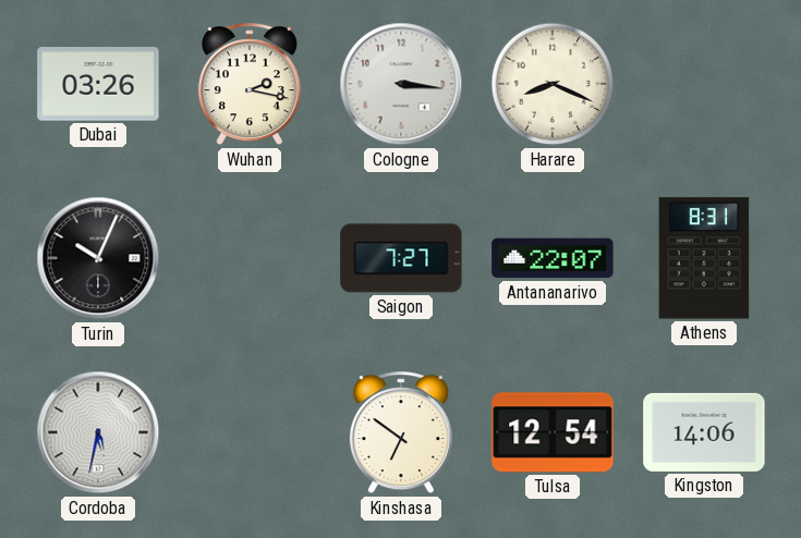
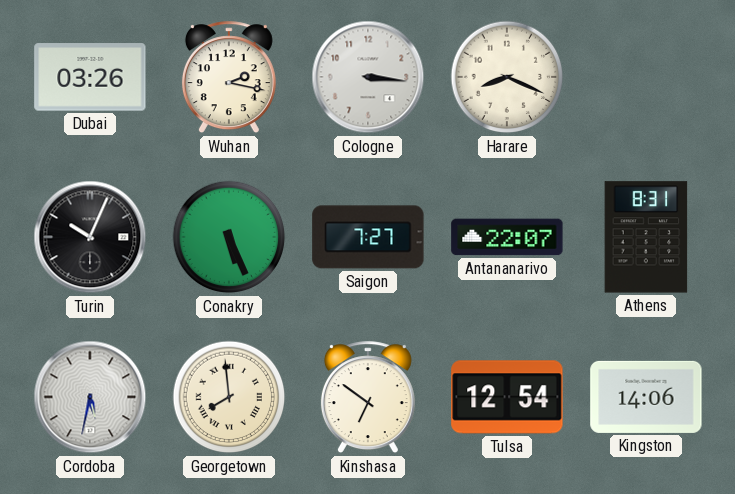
Conakry: none -> 5:26
Georgetown: none -> 7:59
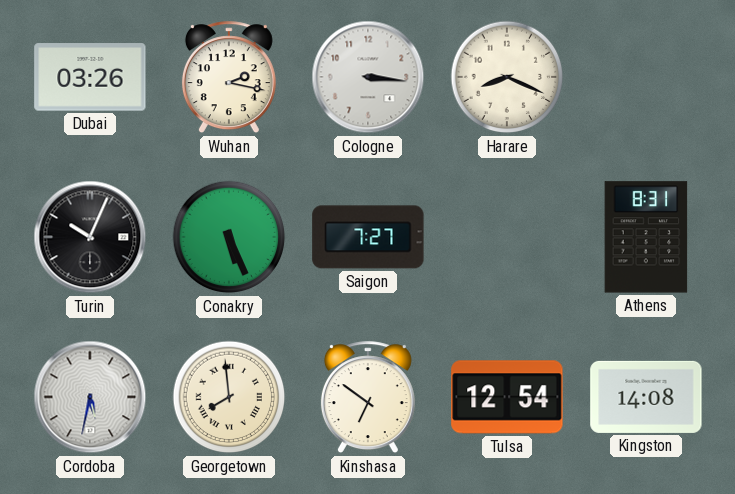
Antananarivo: 22:07 -> none
Kingston: 14:06 -> 14:08
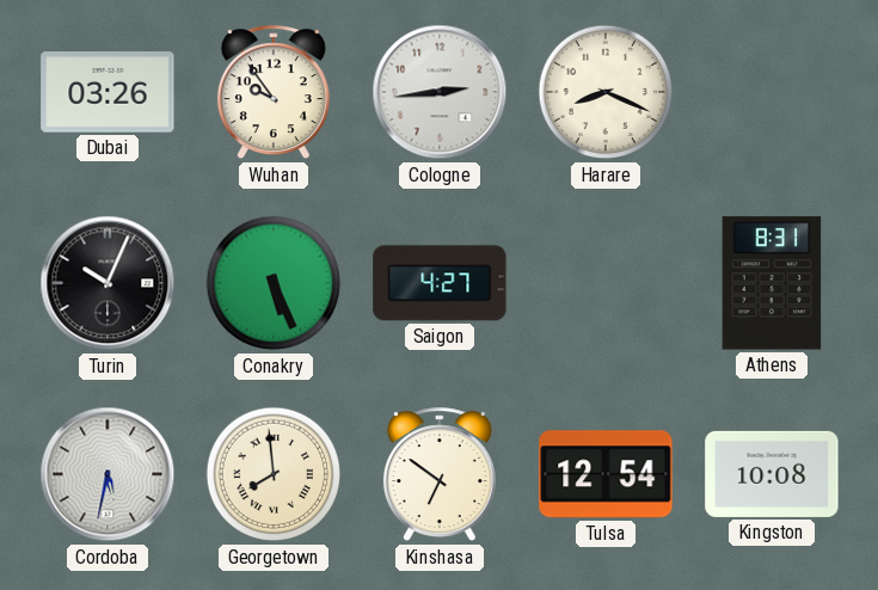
Wuhan: 2:17 -> 9:54
Cologne: 3:16 -> 2:44
Saigon: 7:27 -> 4:27
Kingston: 14:08 -> 10:08
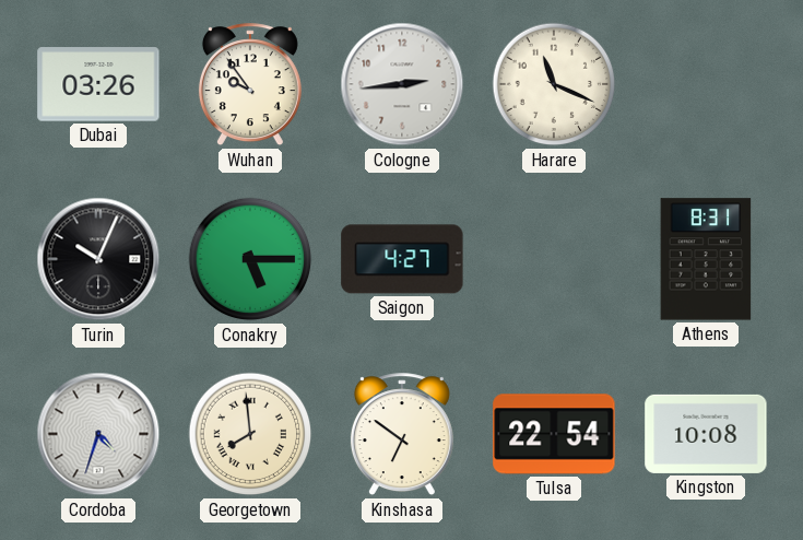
Harare: 8:19 -> 11:19
Conakry: 5:26 -> 5:15
Cordoba: 5:32 -> 4:33
Tulsa: 12:54 -> 22:54
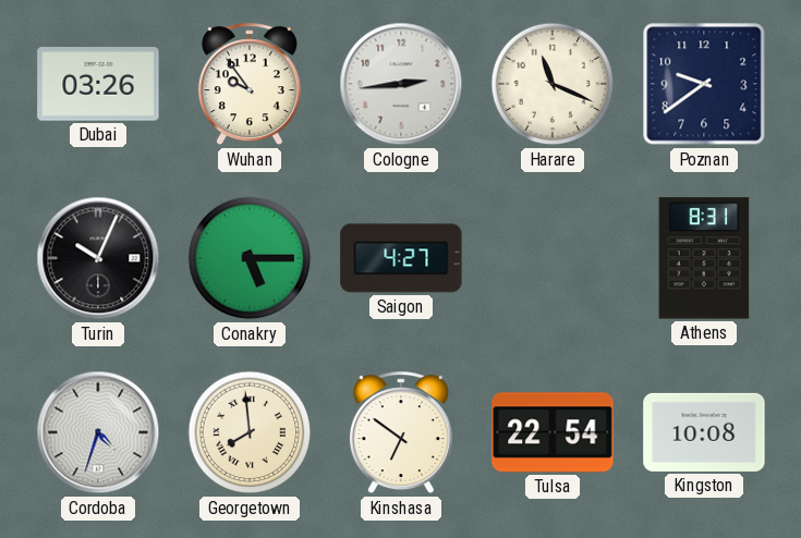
Poznan: none -> 9:39
